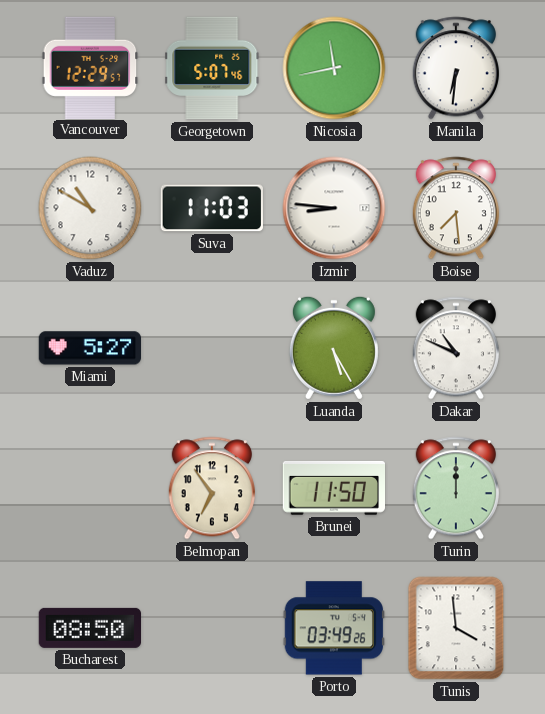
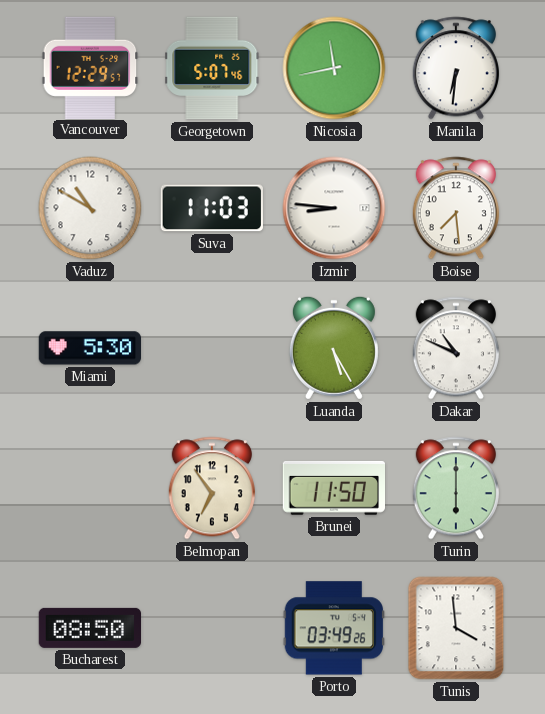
Miami: 5:27 -> 5:30
Turin: 12:00 -> 6:00
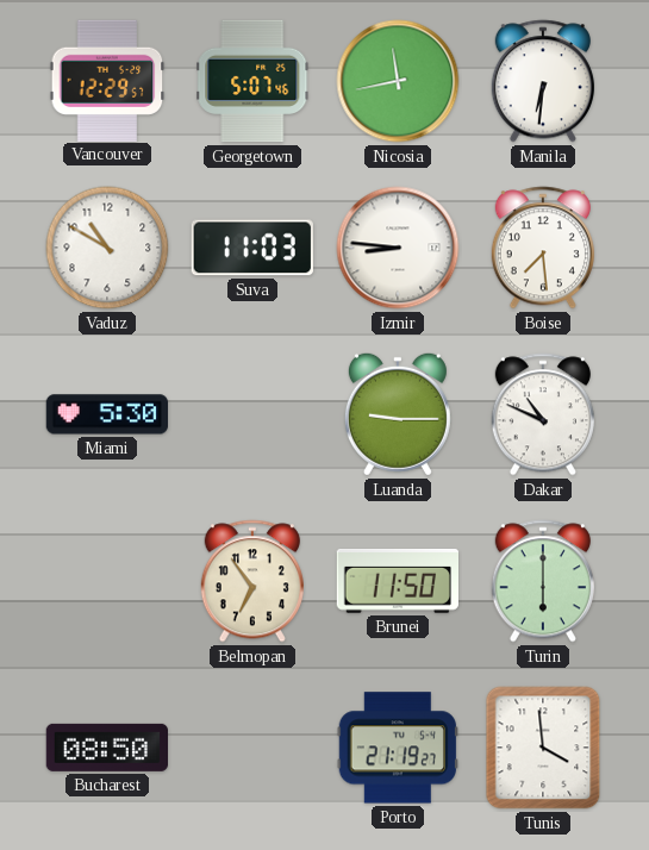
Luanda: 5:25 -> 9:15
Porto: 03:49 -> 21:19
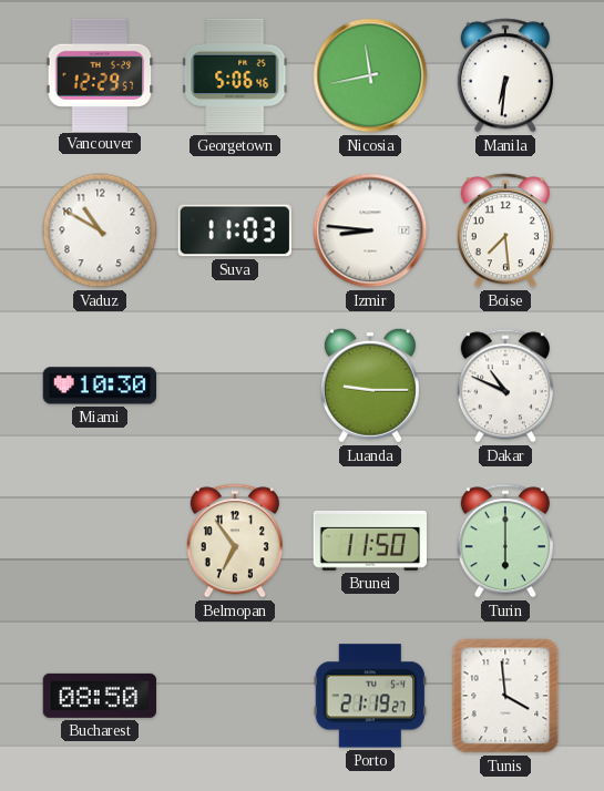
Georgetown: 5:07 -> 5:06
Miami: 5:30 -> 10:30
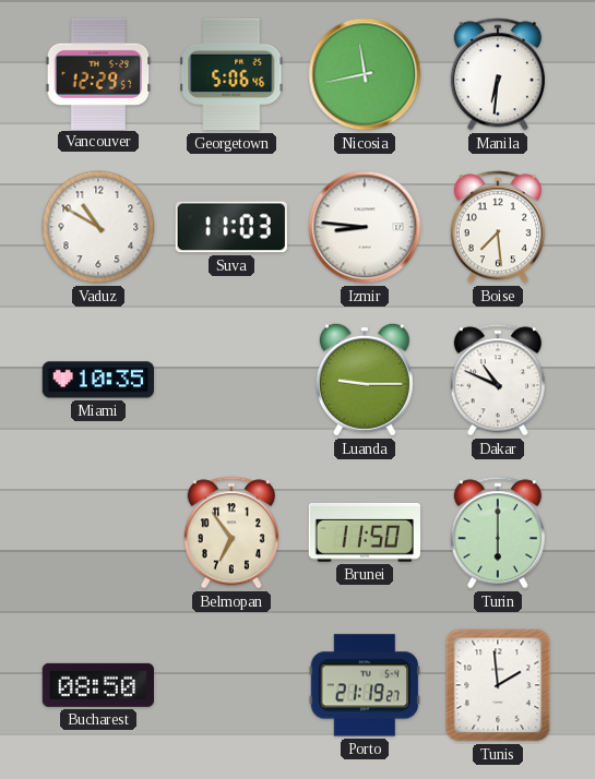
Miami: 10:30 -> 10:35
Tunis: 3:59 -> 1:59
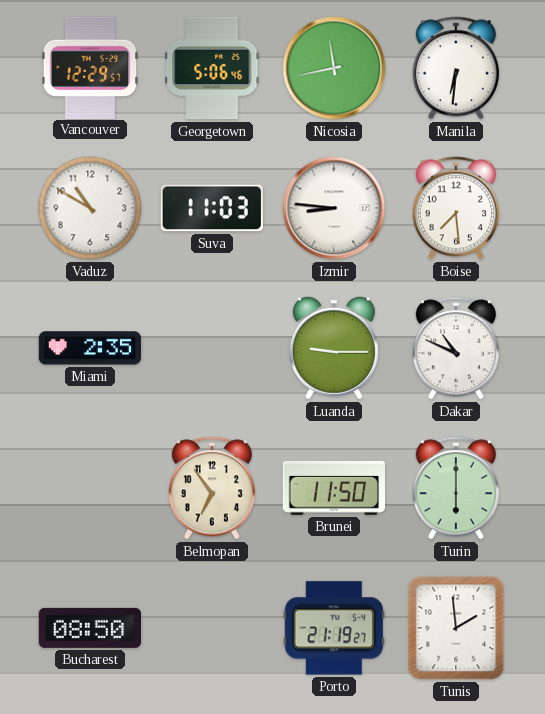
Miami: 10:35 -> 2:35
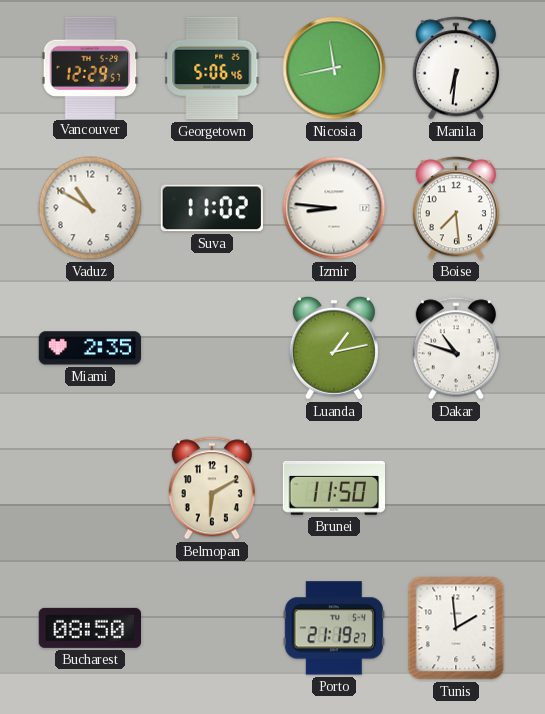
Suva: 11:03 -> 11:02
Luanda: 9:15 -> 1:13
Dakar: 10:49 -> 10:48
Belmopan: 6:54 -> 6:10
Turin: 6:00 -> none
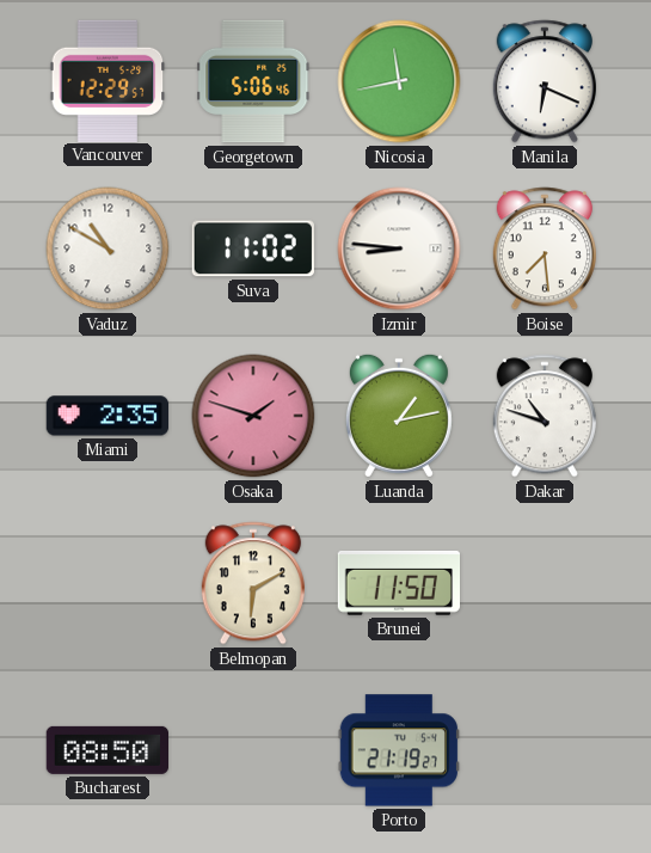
Manila: 6:31 -> 6:19
Osaka: none -> 1:48
Tunis: 1:59 -> none
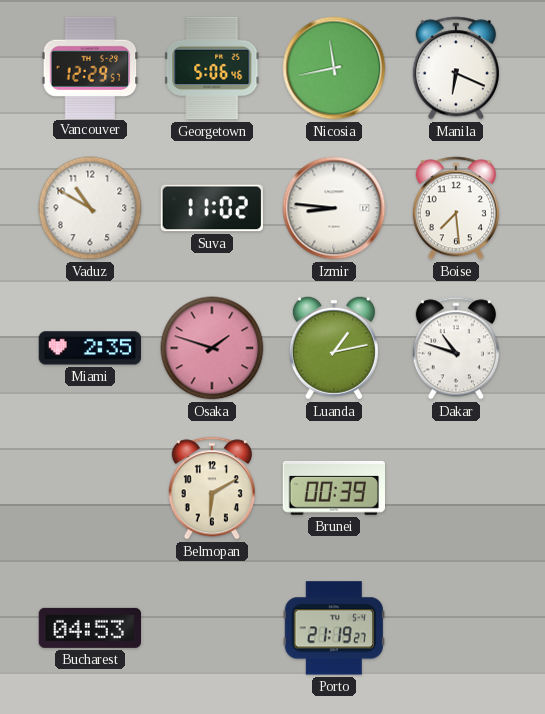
Brunei: 11:50 -> 00:39
Bucharest: 08:50 -> 04:53
